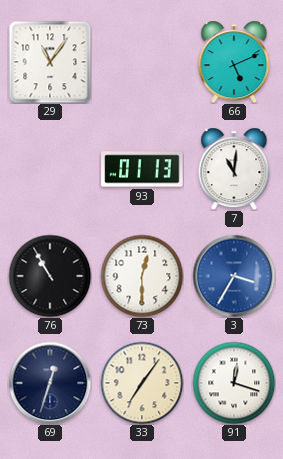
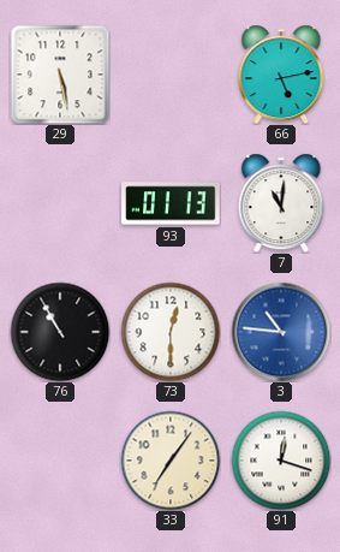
29: 11:06 -> 5:28
66: 5:11 -> 5:13
3: 3:35 -> 10:46
69: 12:33 -> none
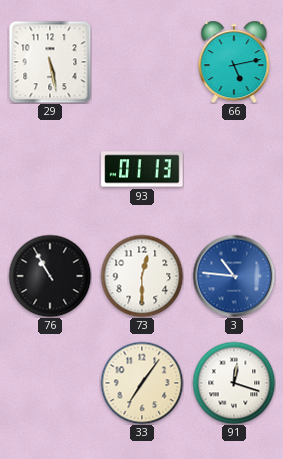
7: 11:01 -> none
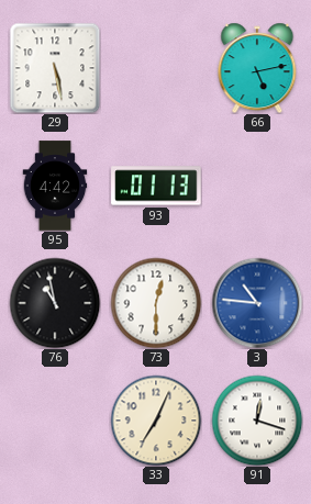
95: none -> 4:42
76: 10:55 -> 10:58
33: 7:06 -> 7:04
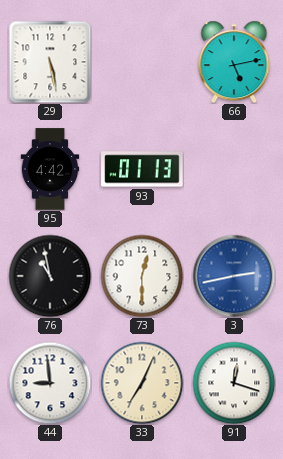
3: 10:46 -> 2:43
44: none -> 8:59
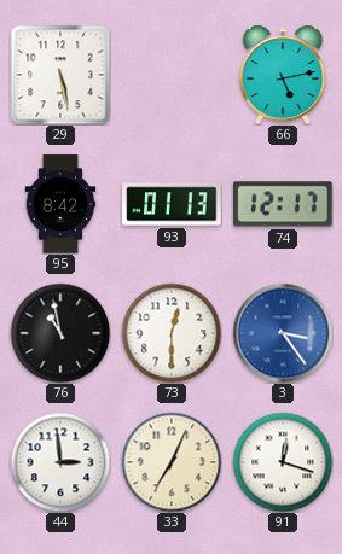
95: 4:42 -> 8:42
74: none -> 12:17
3: 2:43 -> 3:24
44: 8:59 -> 2:59
